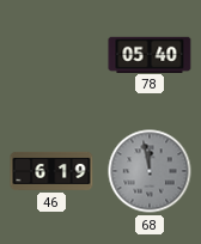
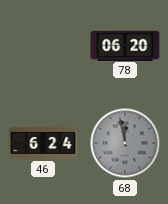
78: 05:40 -> 06:20
46: 6:19 -> 6:24
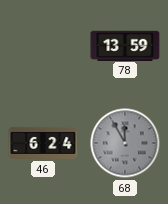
78: 06:20 -> 13:59
68: 11:58 -> 11:55
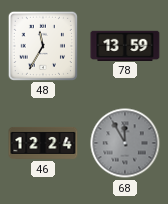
48: none -> 11:35
46: 6:24 -> 12:24
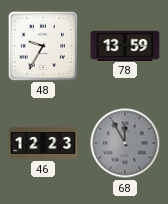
48: 11:35 -> 9:35
46: 12:24 -> 12:23
